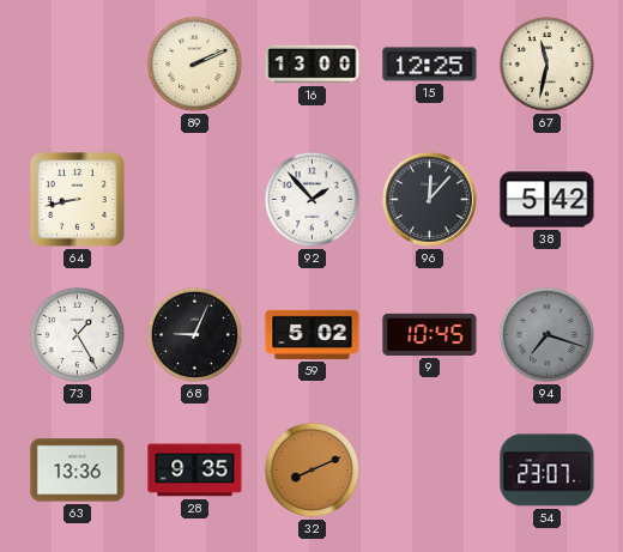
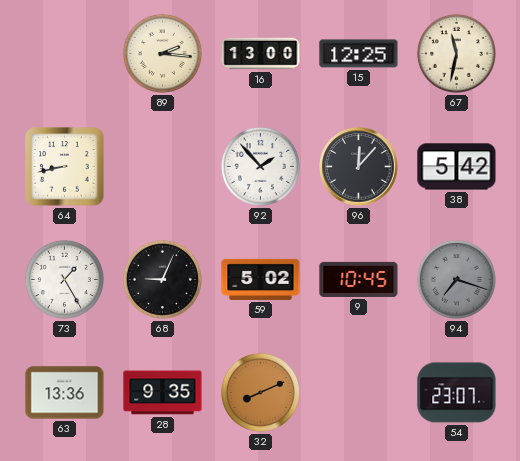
89: 2:11 -> 2:16
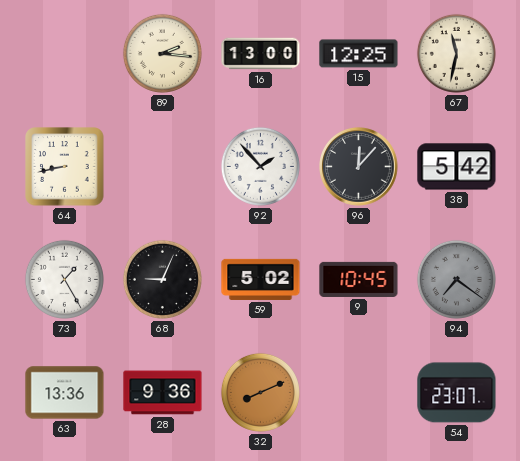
94: 7:18 -> 7:21
28: 9:35 -> 9:36
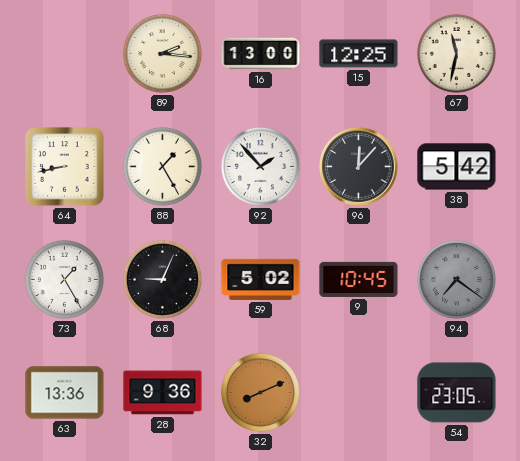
88: none -> 1:25
54: 23:07 -> 23:05
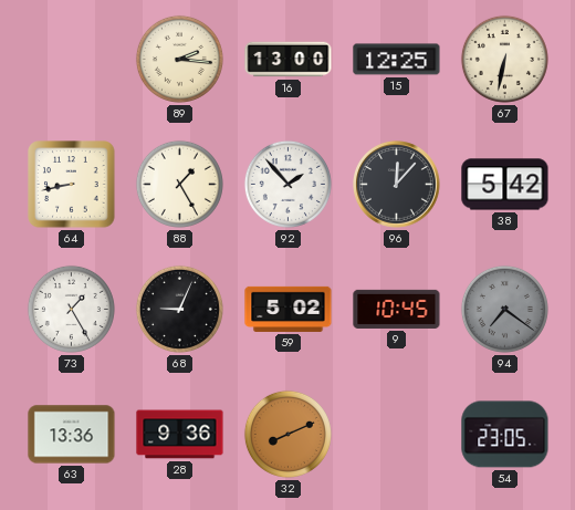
67: 11:32 -> 6:32
